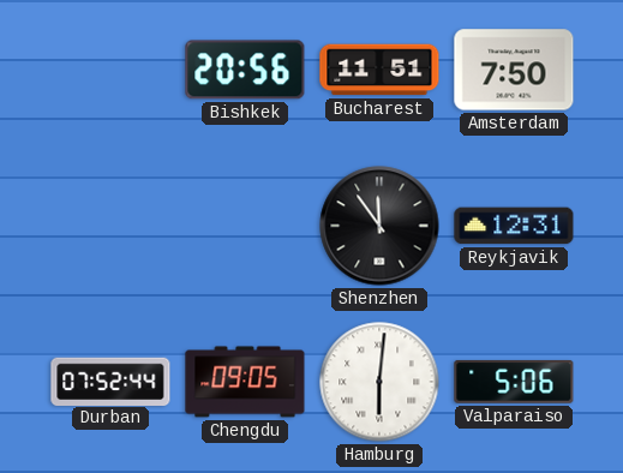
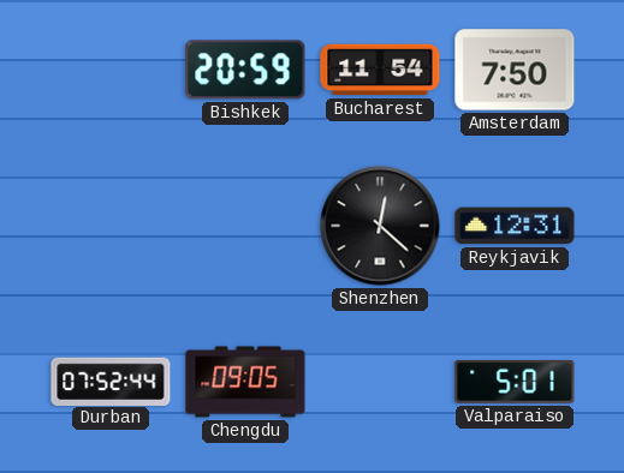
Bishkek: 20:56 -> 20:59
Bucharest: 11:51 -> 11:54
Shenzhen: 11:54 -> 12:22
Hamburg: 6:01 -> none
Valparaiso: 5:06 -> 5:01
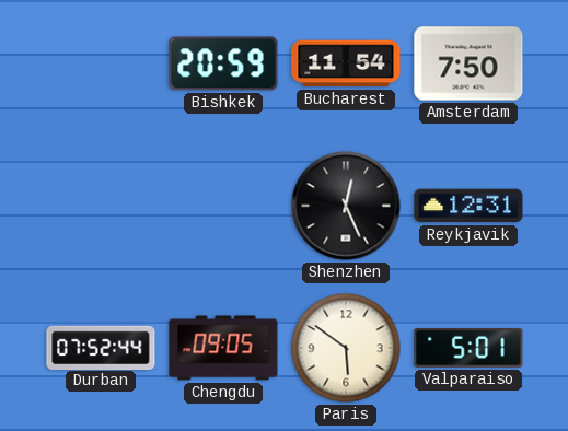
Shenzhen: 12:22 -> 12:26
Paris: none -> 5:51
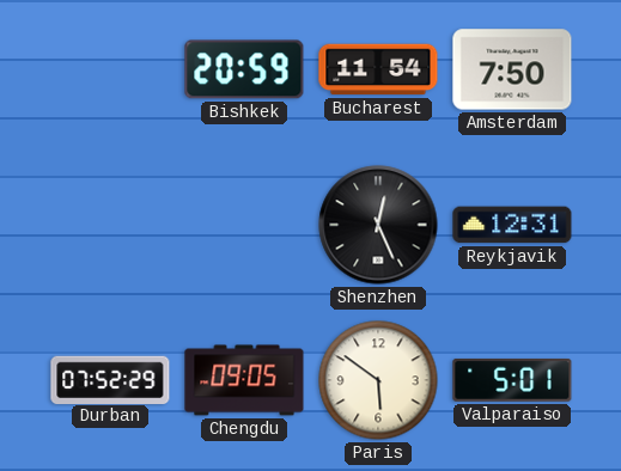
Durban: 07:52:44 -> 07:52:29
